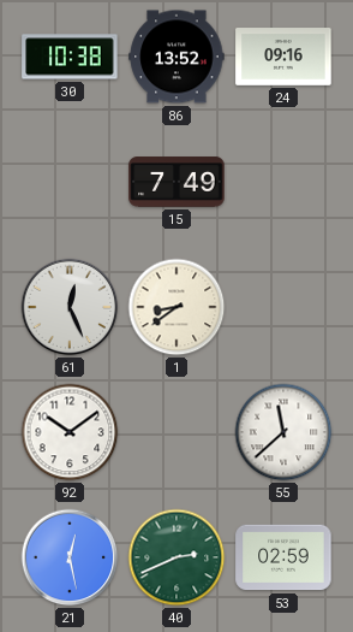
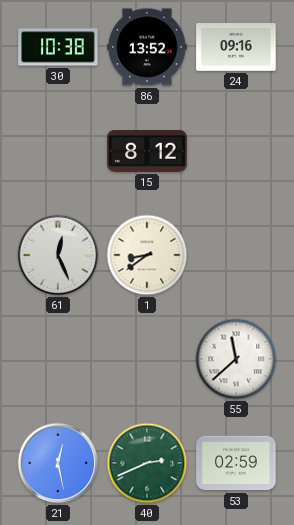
15: 7:49 -> 8:12
92: 10:09 -> none
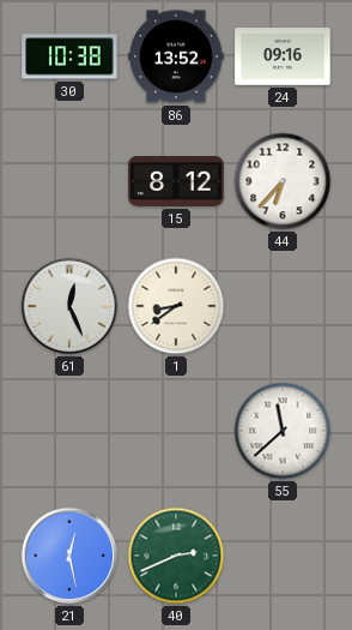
44: none -> 6:37
53: 02:59 -> none
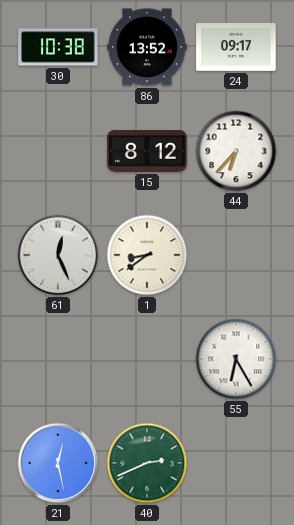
24: 09:16 -> 09:17
55: 11:38 -> 6:25
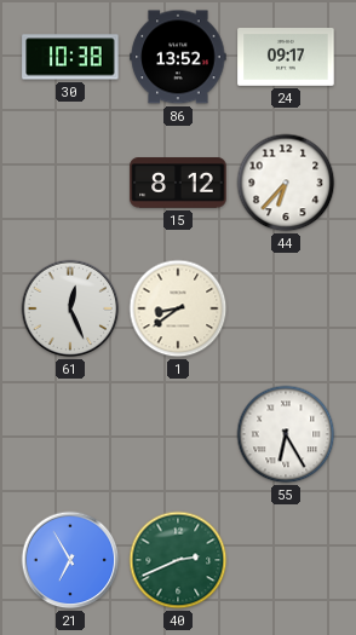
21: 12:28 -> 6:55
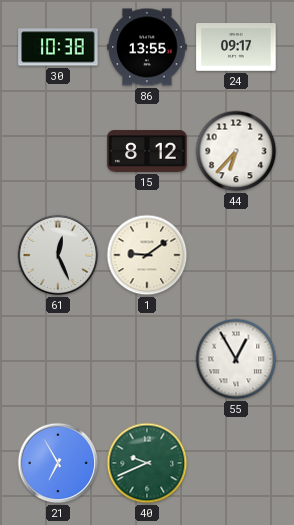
86: 13:52 -> 13:55
1: 8:39 -> 9:09
55: 6:25 -> 12:55
40: 2:41 -> 9:41
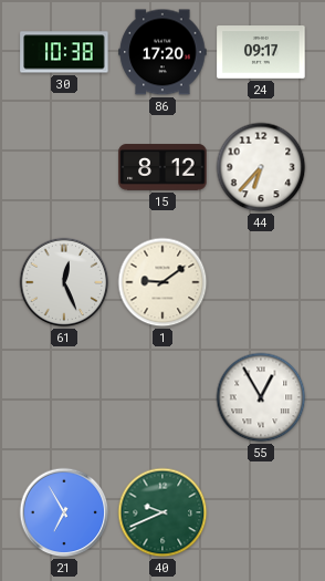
86: 13:55 -> 17:20
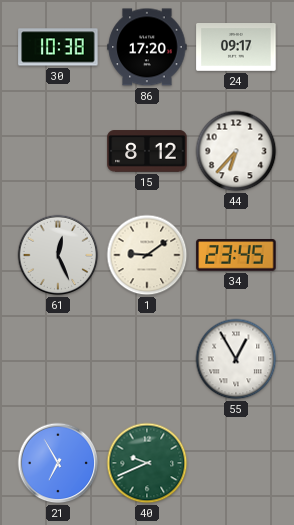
34: none -> 23:45
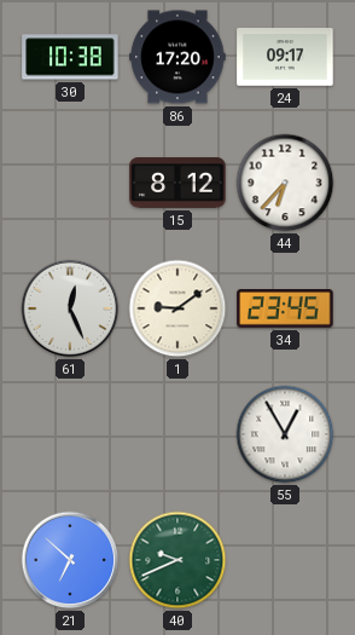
21: 6:55 -> 6:52
